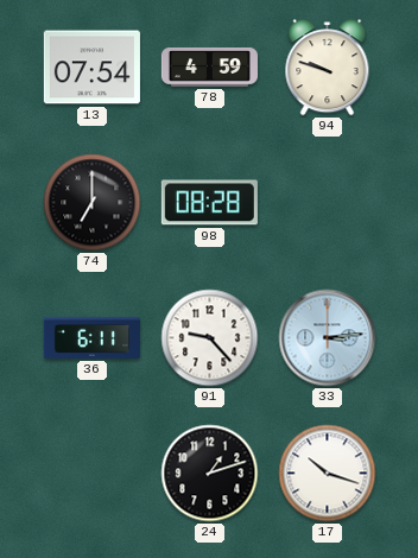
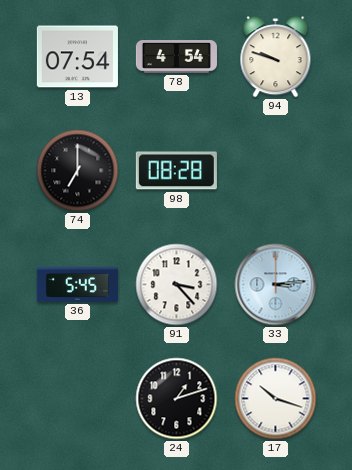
78: 4:59 -> 4:54
36: 6:11 -> 5:45
91: 9:23 -> 3:23
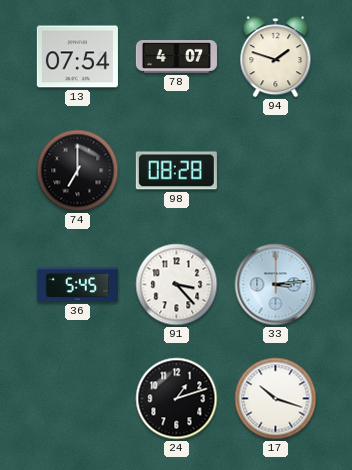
78: 4:54 -> 4:07
94: 9:48 -> 1:48
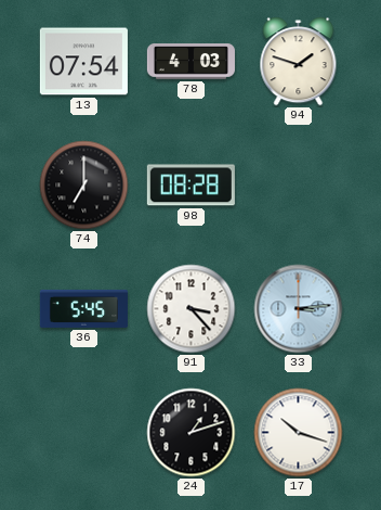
78: 4:07 -> 4:03
